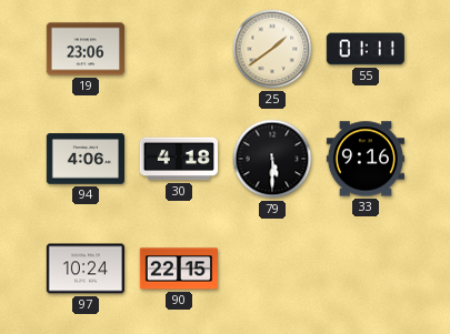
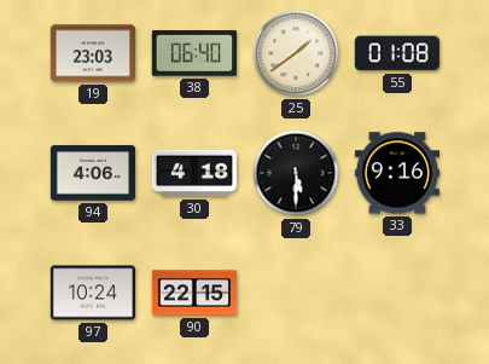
19: 23:06 -> 23:03
38: none -> 06:40
55: 01:11 -> 01:08
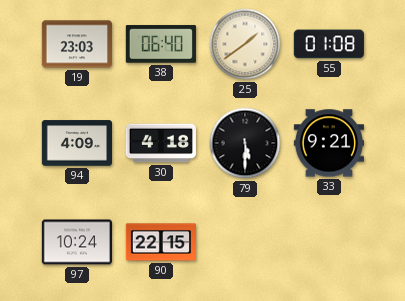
94: 4:06 -> 4:09
33: 9:16 -> 9:21
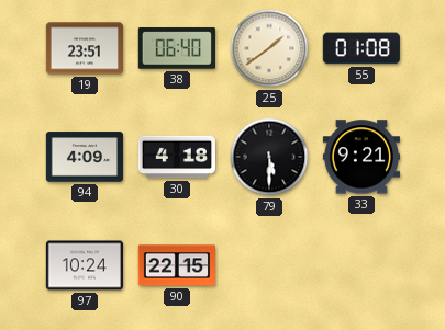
19: 23:03 -> 23:51
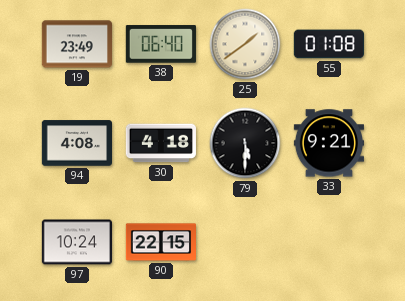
19: 23:51 -> 23:49
94: 4:09 -> 4:08
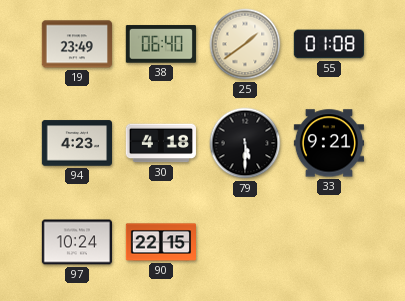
94: 4:08 -> 4:23
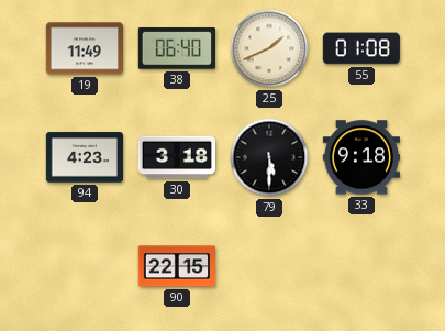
19: 23:49 -> 11:49
25: 1:39 -> 1:41
30: 4:18 -> 3:18
33: 9:21 -> 9:18
97: 10:24 -> none
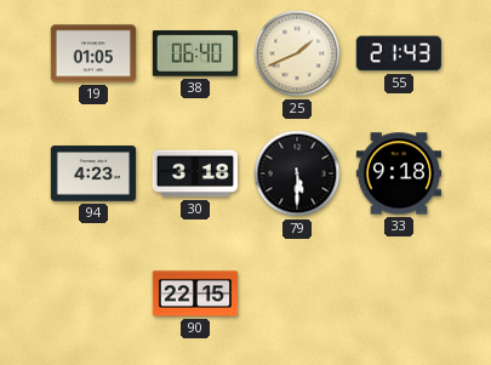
19: 11:49 -> 01:05
55: 01:08 -> 21:43
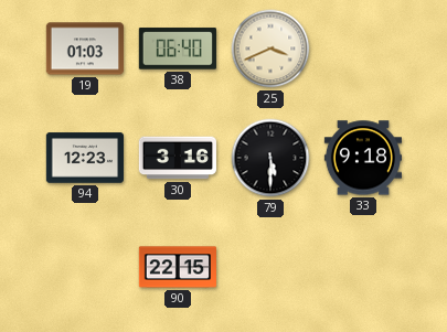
19: 01:05 -> 01:03
25: 1:41 -> 3:41
55: 21:43 -> none
94: 4:23 -> 12:23
30: 3:18 -> 3:16
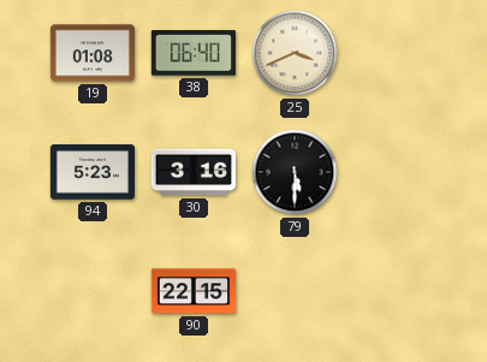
19: 01:03 -> 01:08
94: 12:23 -> 5:23
33: 9:18 -> none
